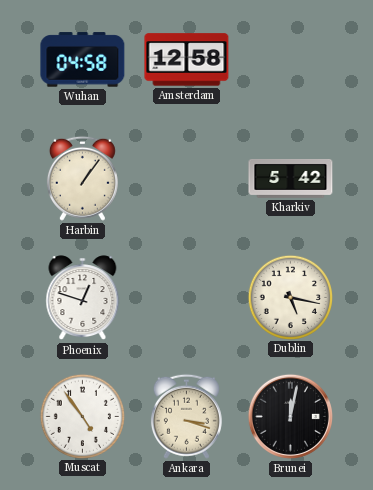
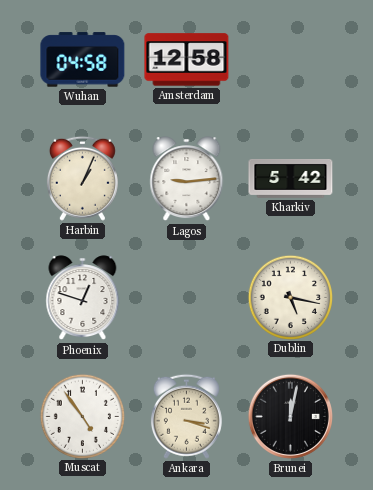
Harbin: 1:06 -> 1:04
Lagos: none -> 9:14
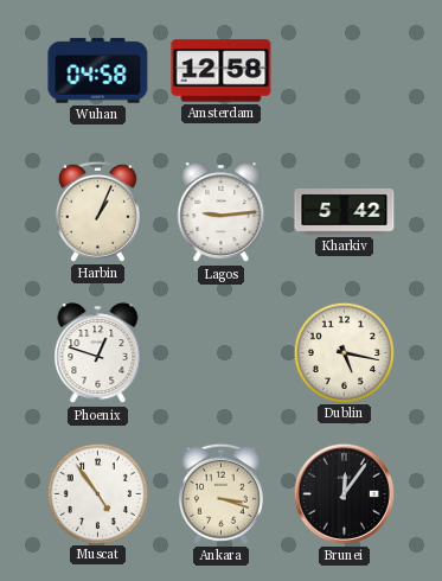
Brunei: 12:02 -> 12:06
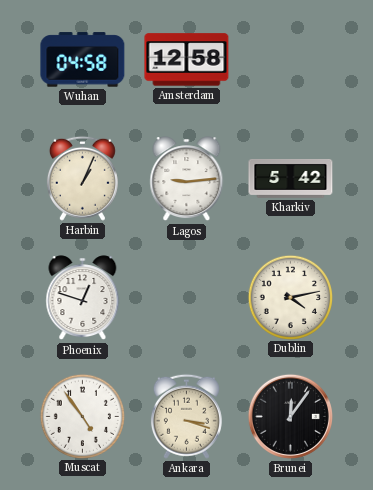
Dublin: 5:17 -> 4:13
